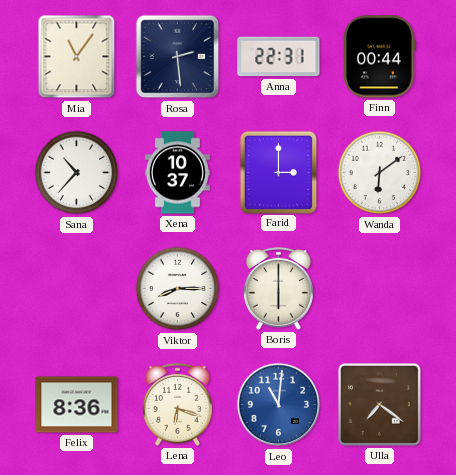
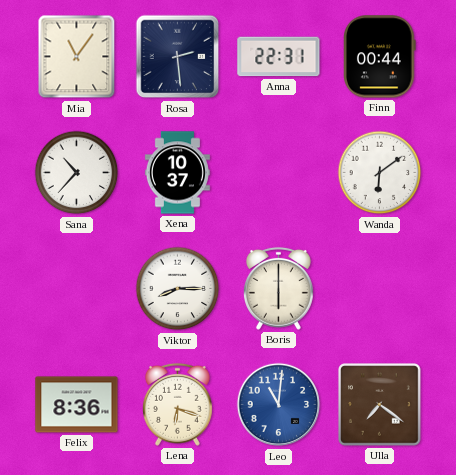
Farid: 3:00 -> none
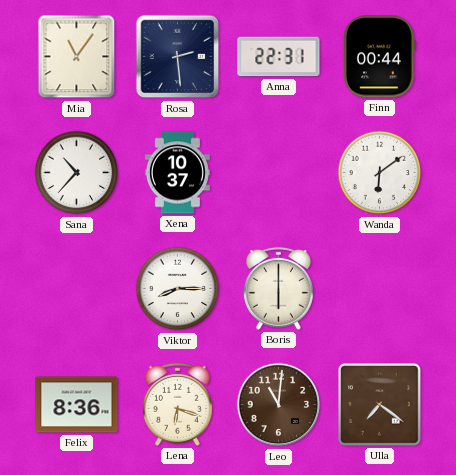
Leo dial: blue -> brown
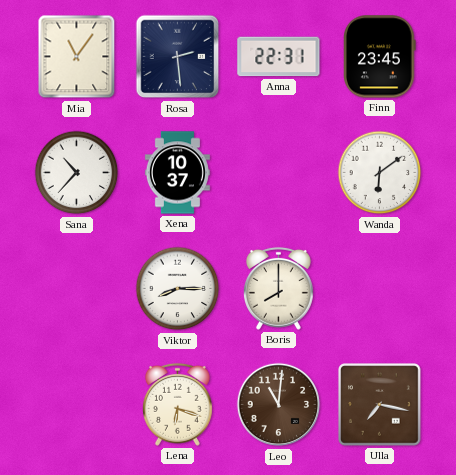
Finn: 00:44 -> 23:45
Boris: 6:00 -> 8:00
Felix: 8:36 -> none
Ulla: 7:21 -> 7:17
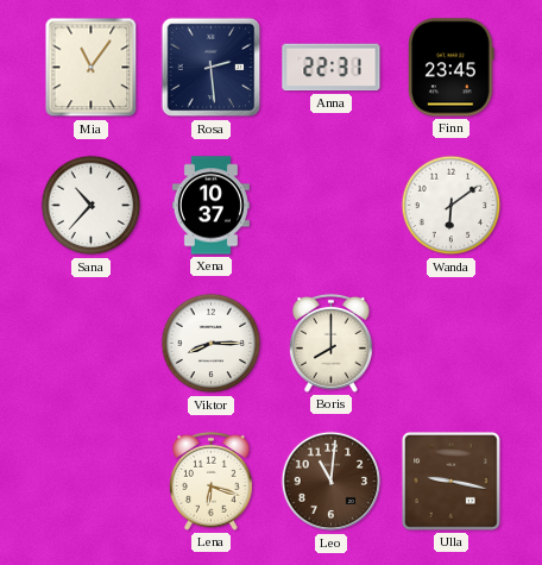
Ulla: 7:17 -> 9:17
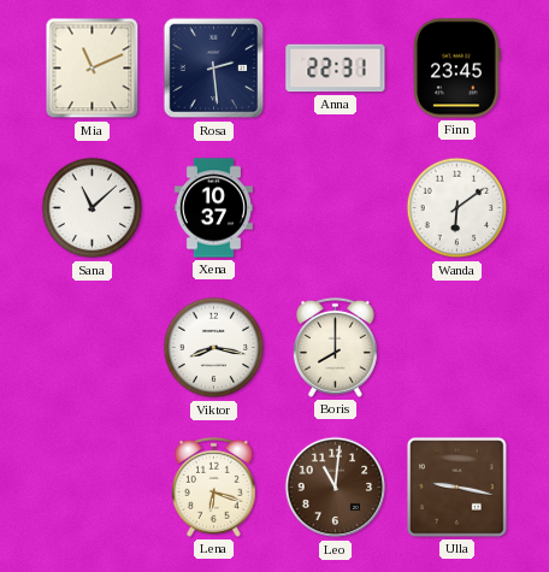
Mia: 11:06 -> 11:11
Sana: 10:37 -> 11:08
Viktor: 8:15 -> 8:17
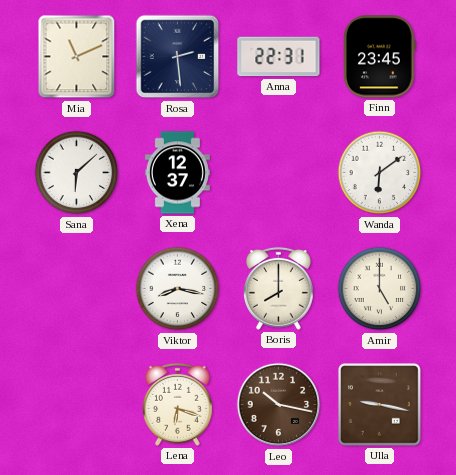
Sana: 11:08 -> 6:08
Xena: 10:37 -> 12:37
Amir: none -> 5:00
Leo: 11:01 -> 10:17
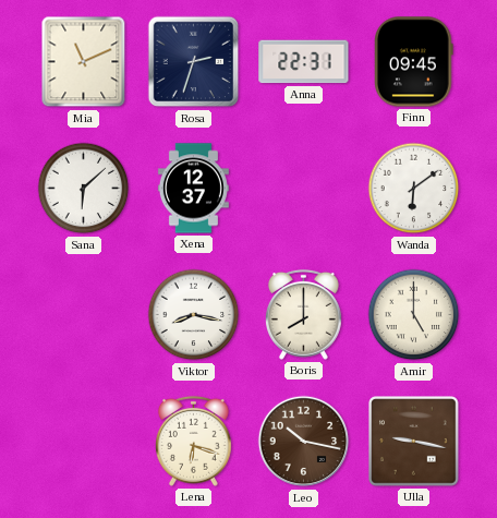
Rosa: 2:29 -> 2:33
Finn: 23:45 -> 09:45
